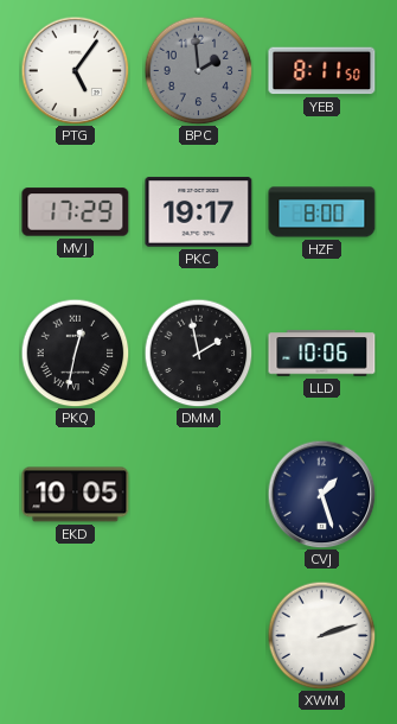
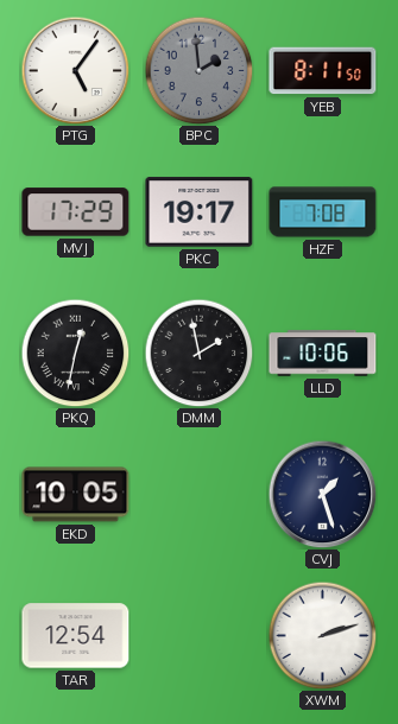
HZF: 8:00 -> 7:08
TAR: none -> 12:54
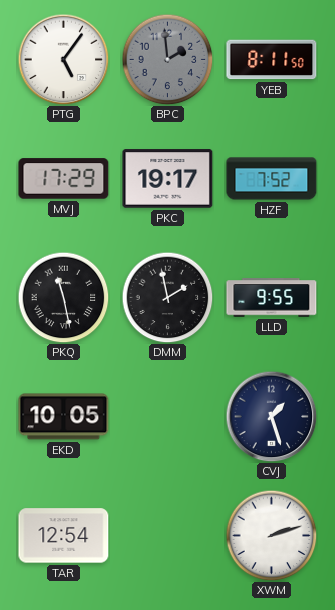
HZF: 7:08 -> 7:52
PKQ: 12:32 -> 11:28
LLD: 10:06 -> 9:55
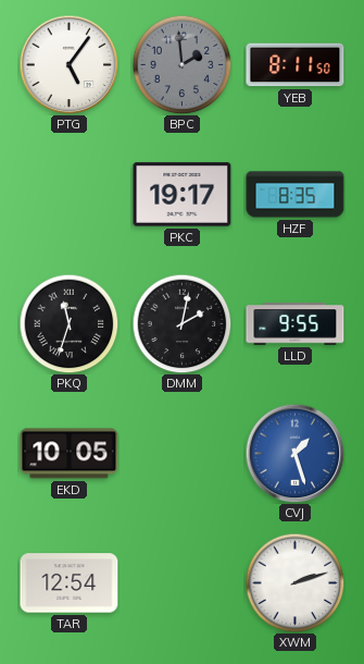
MVJ: 17:29 -> none
HZF: 7:52 -> 8:35
PKQ: 11:28 -> 11:33
DMM: 1:58 -> 2:02
CVJ dial: navy -> blue
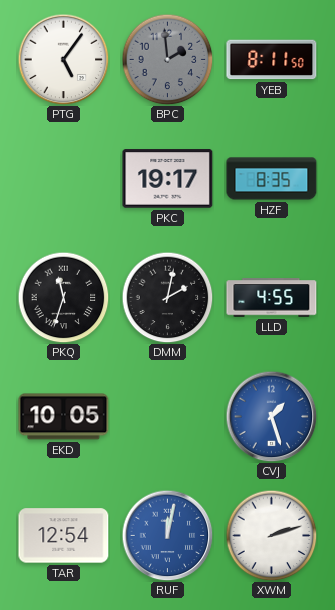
LLD: 9:55 -> 4:55
RUF: none -> 12:02
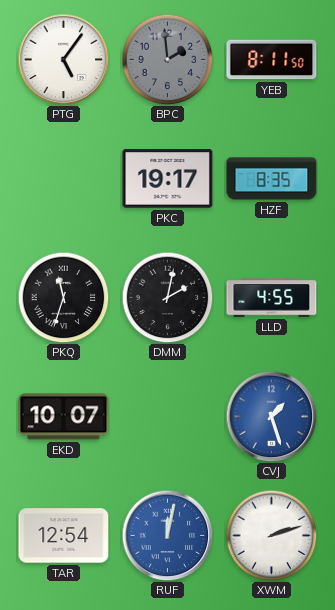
EKD: 10:05 -> 10:07
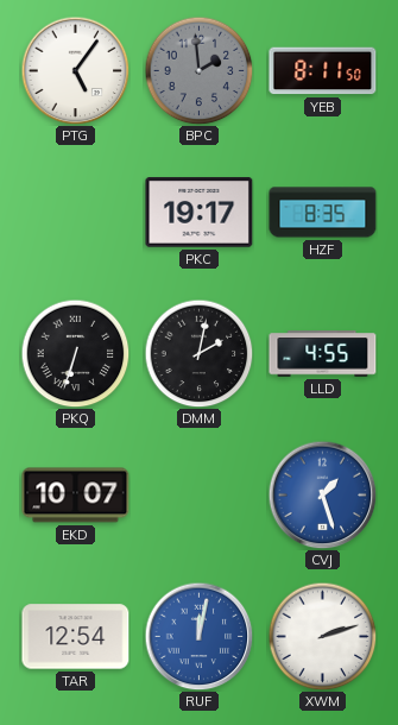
PKQ: 11:33 -> 6:33
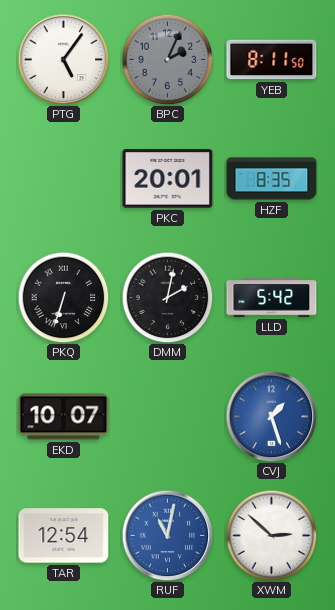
BPC: 1:59 -> 2:04
PKC: 19:17 -> 20:01
LLD: 4:55 -> 5:42
RUF: 12:02 -> 11:02
XWM: 2:12 -> 2:52
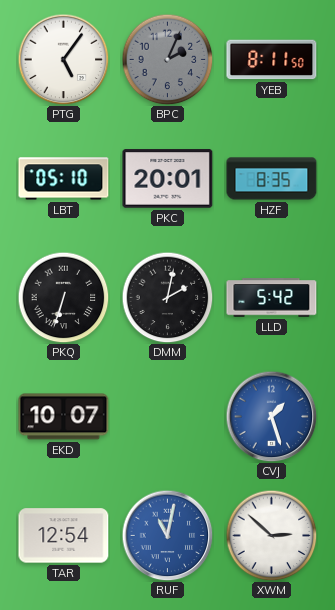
LBT: none -> 05:10
